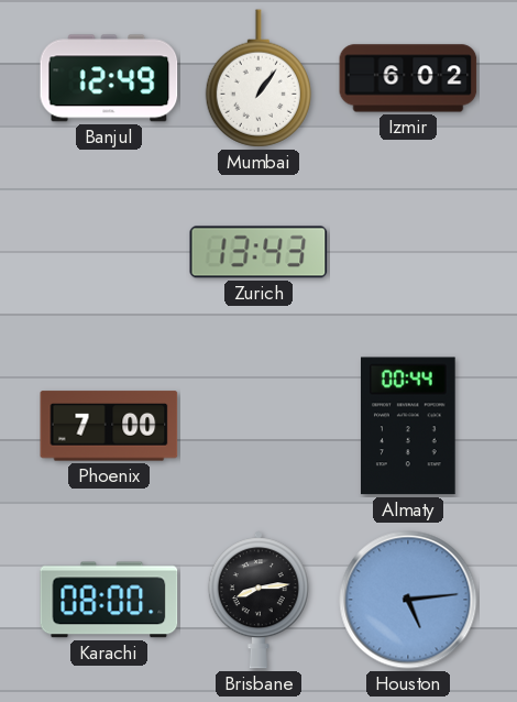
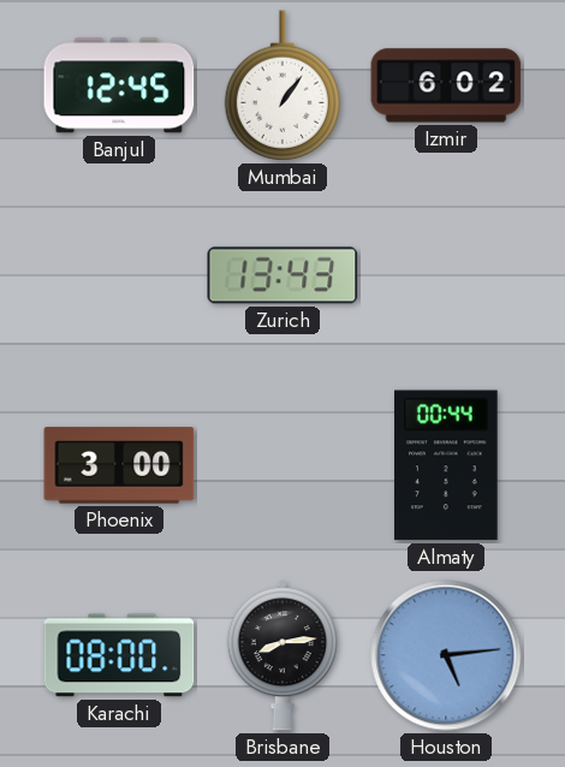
Banjul: 12:49 -> 12:45
Phoenix: 7:00 -> 3:00
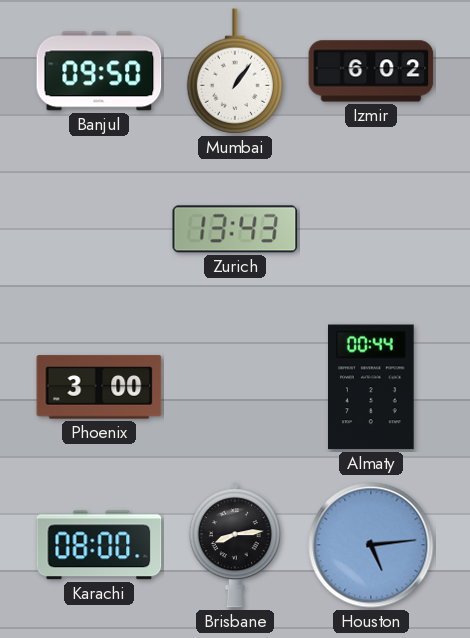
Banjul: 12:45 -> 09:50
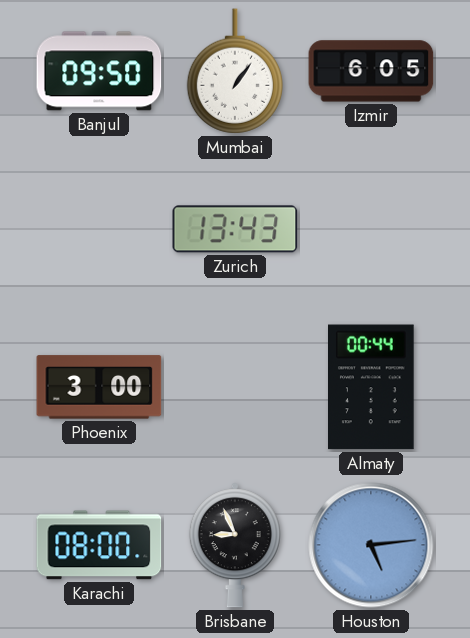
Izmir: 6:02 -> 6:05
Brisbane: 8:14 -> 8:56
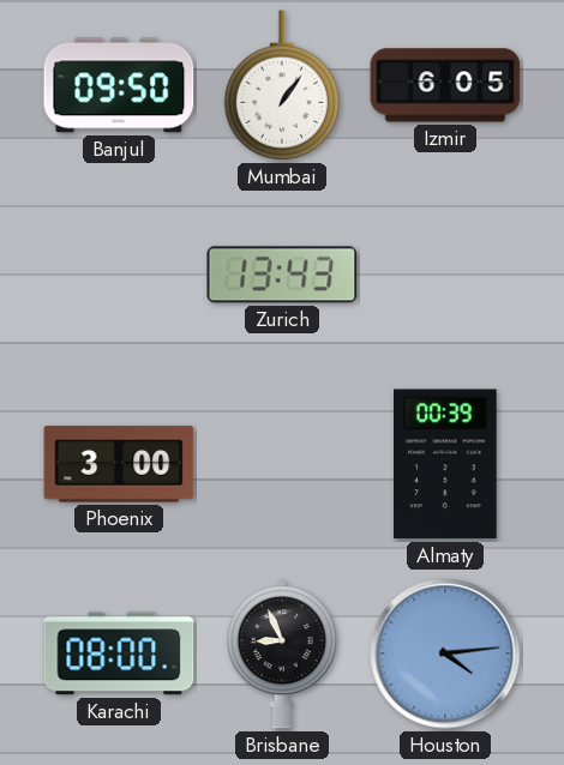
Almaty: 00:44 -> 00:39
Houston: 5:14 -> 4:14
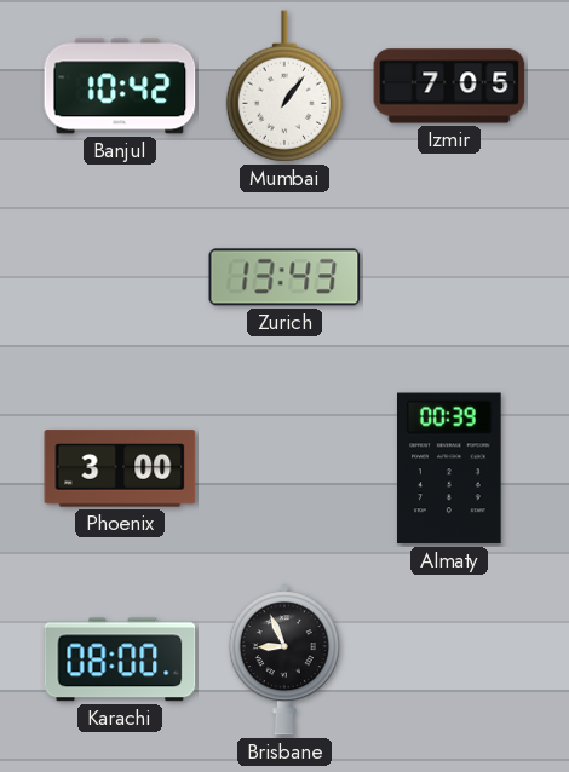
Banjul: 09:50 -> 10:42
Izmir: 6:05 -> 7:05
Houston: 4:14 -> none
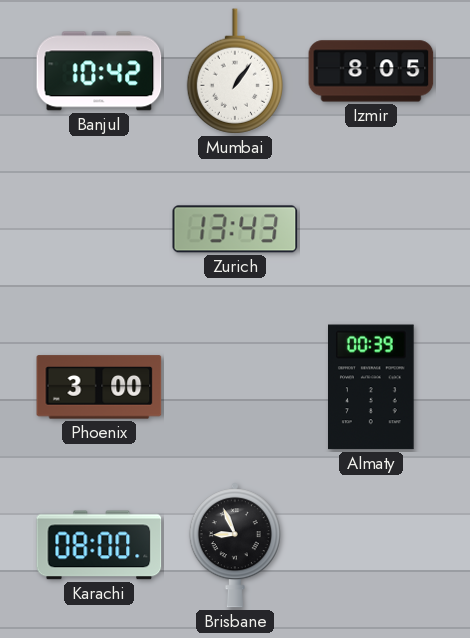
Izmir: 7:05 -> 8:05
